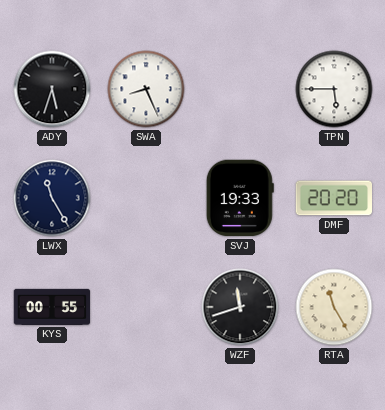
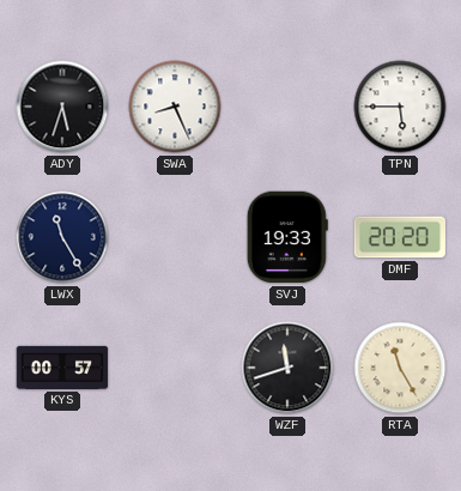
KYS: 00:55 -> 00:57
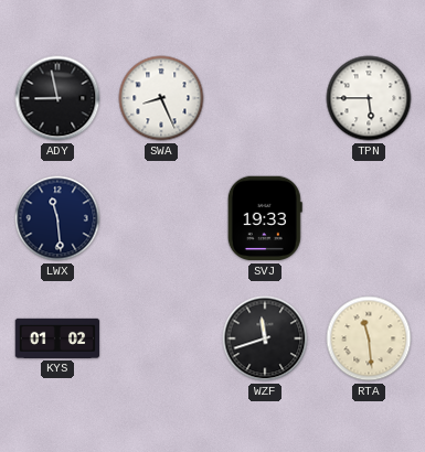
ADY: 5:33 -> 8:58
LWX: 11:25 -> 11:29
DMF: 20:20 -> none
KYS: 00:57 -> 01:02
RTA: 11:25 -> 11:29
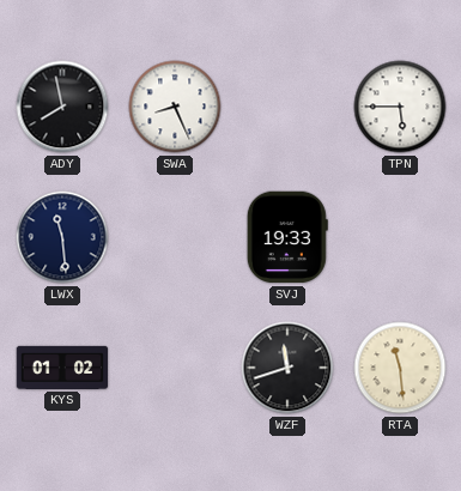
ADY: 8:58 -> 7:58
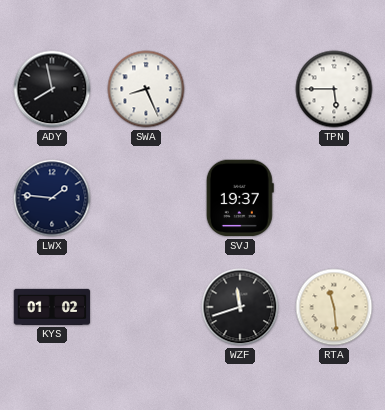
LWX: 11:29 -> 1:46
SVJ: 19:33 -> 19:37
